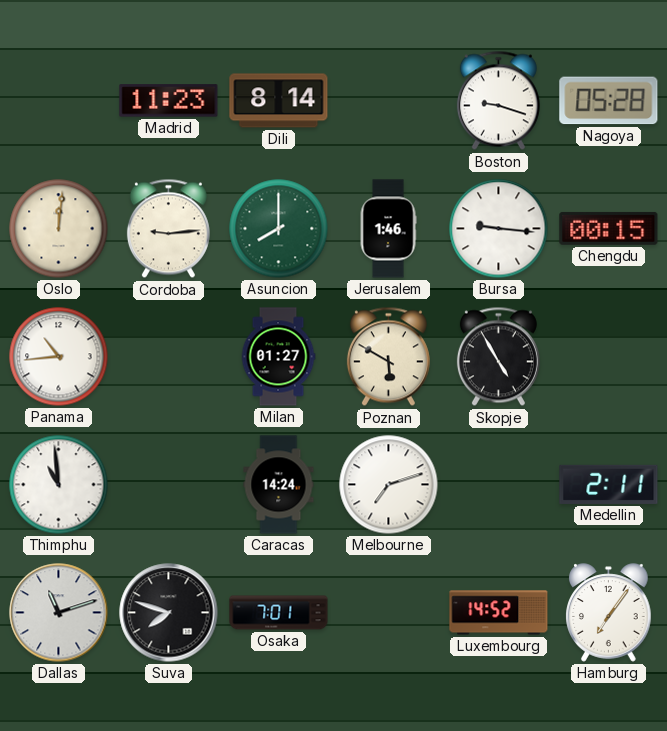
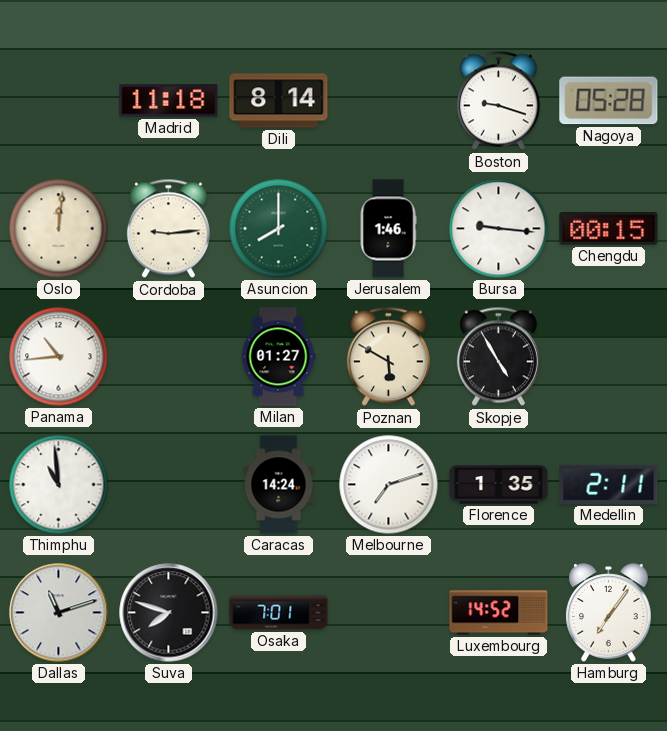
Madrid: 11:23 -> 11:18
Florence: none -> 1:35
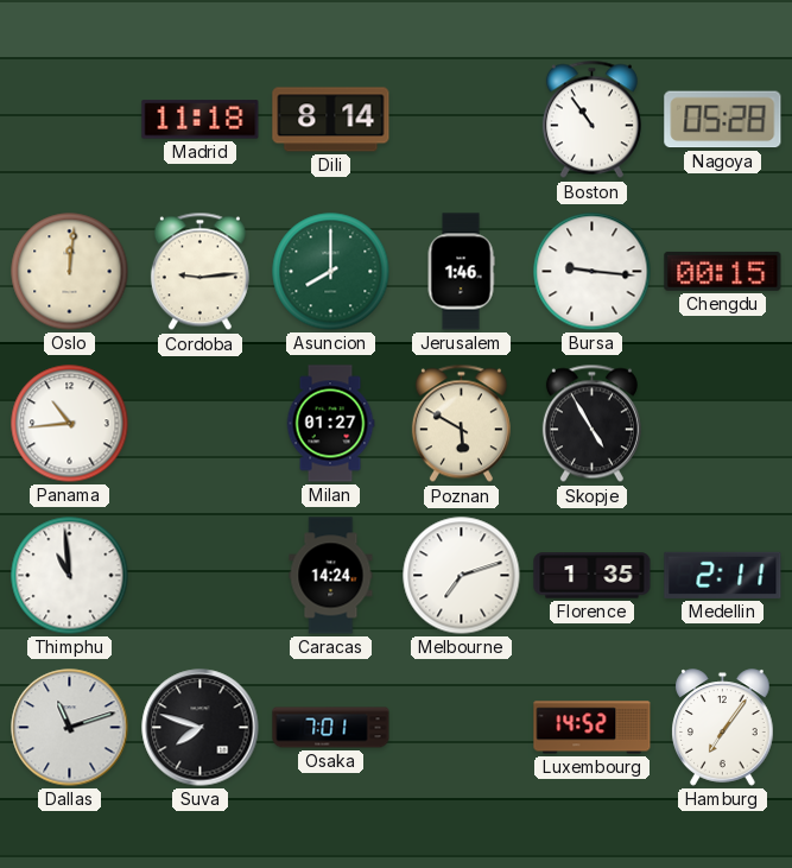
Boston: 9:18 -> 10:54
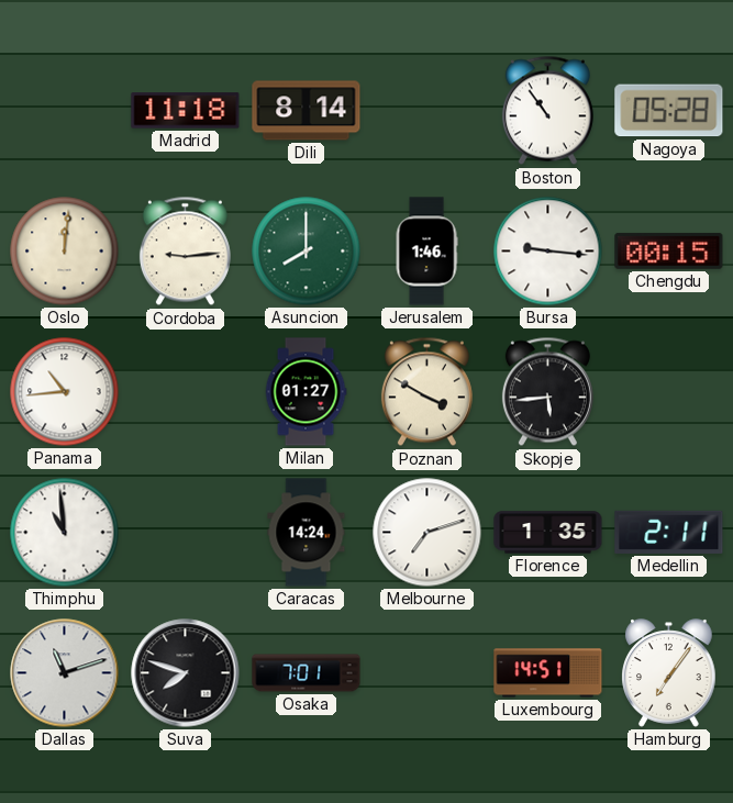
Poznan: 5:50 -> 3:50
Skopje: 4:55 -> 5:44
Luxembourg: 14:52 -> 14:51
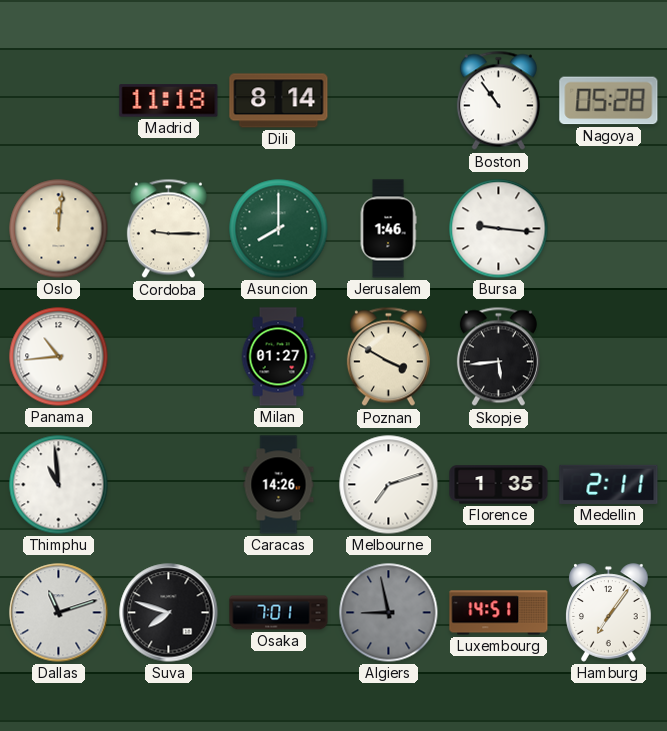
Cordoba: 9:14 -> 9:15
Chengdu: 00:15 -> none
Caracas: 14:24 -> 14:26
Algiers: none -> 8:58
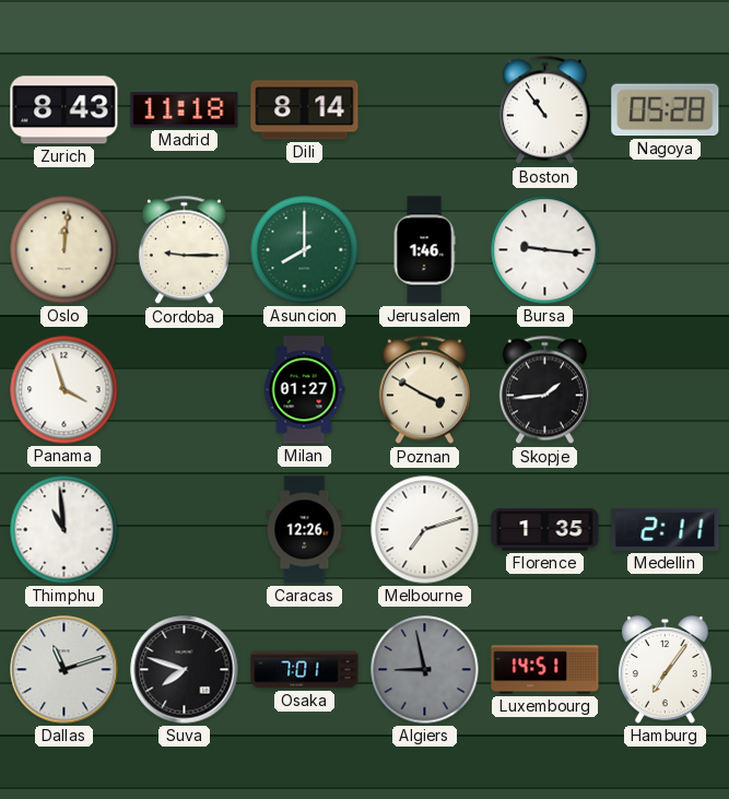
Zurich: none -> 8:43
Panama: 10:44 -> 3:57
Skopje: 5:44 -> 1:44
Caracas: 14:26 -> 12:26
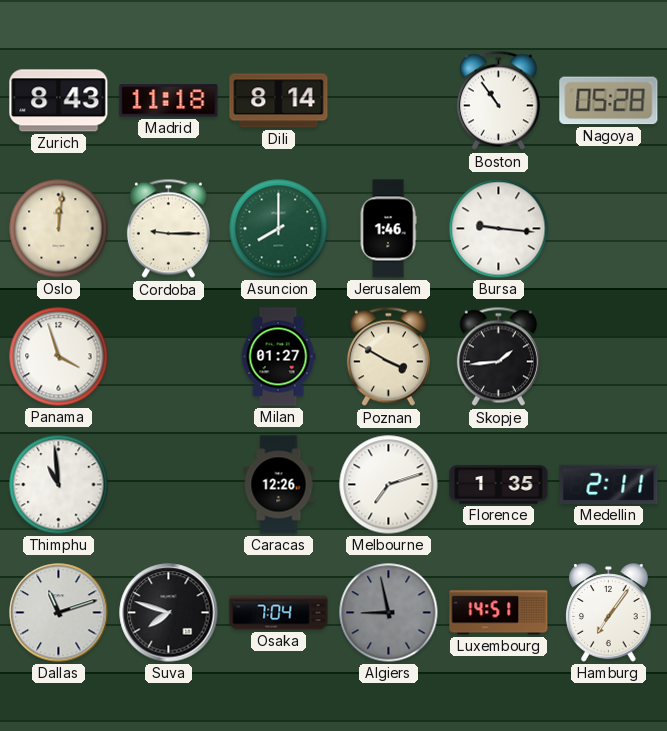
Osaka: 7:01 -> 7:04
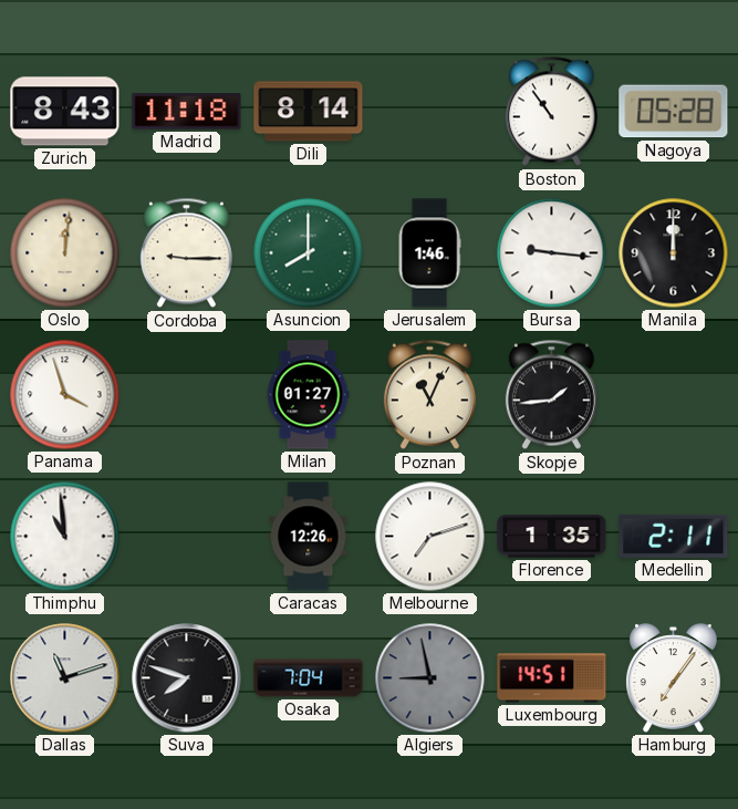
Manila: none -> 12:00
Poznan: 3:50 -> 11:04
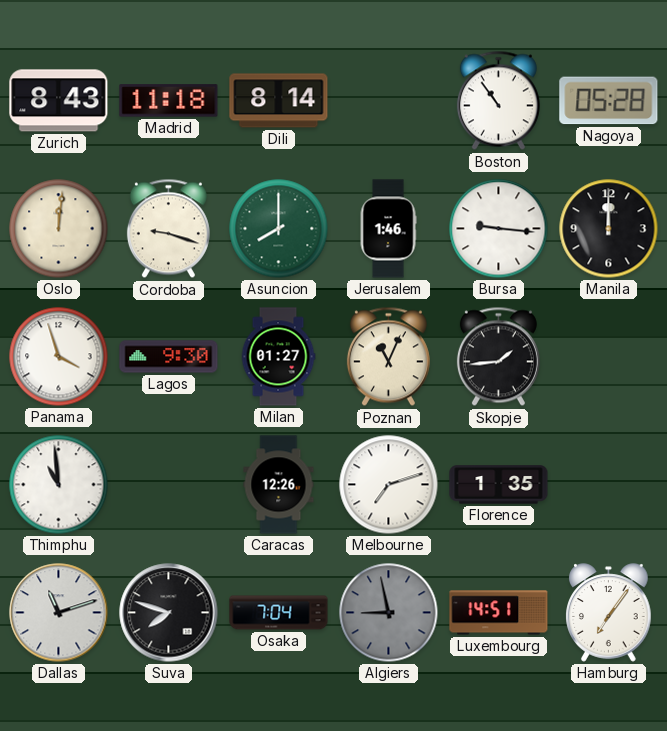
Cordoba: 9:15 -> 9:18
Lagos: none -> 9:30
Medellin: 2:11 -> none
